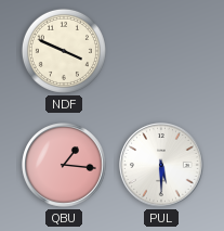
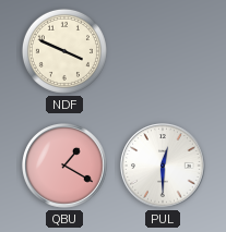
QBU: 1:16 -> 1:20
PUL: 5:30 -> 12:30
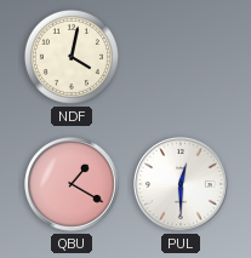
NDF: 3:49 -> 4:02
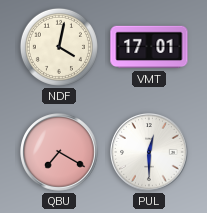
VMT: none -> 17:01
QBU: 1:20 -> 7:20
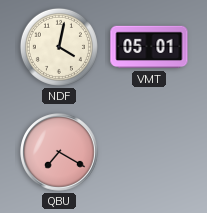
VMT: 17:01 -> 05:01
PUL: 12:30 -> none
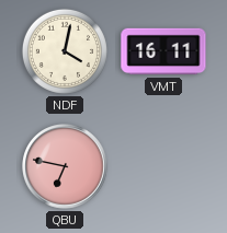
VMT: 05:01 -> 16:11
QBU: 7:20 -> 6:47
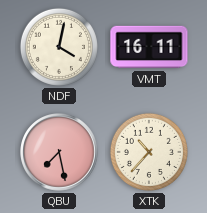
QBU: 6:47 -> 7:28
XTK: none -> 10:37
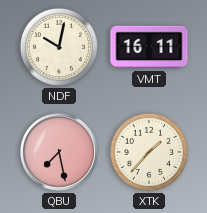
NDF: 4:02 -> 10:02
XTK: 10:37 -> 1:37
